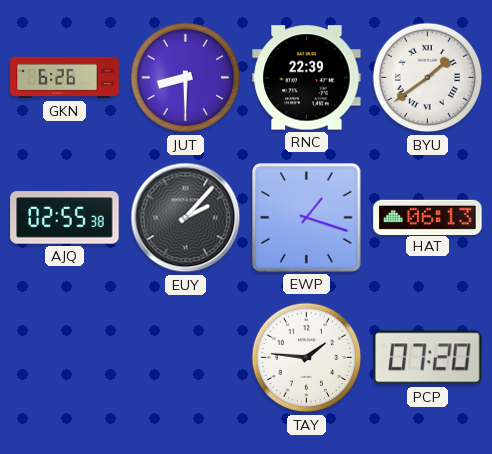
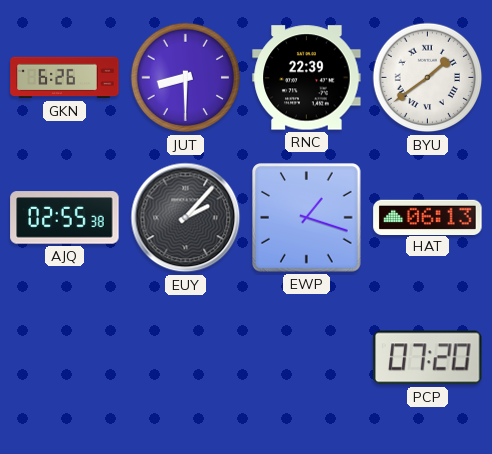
TAY: 1:46 -> none
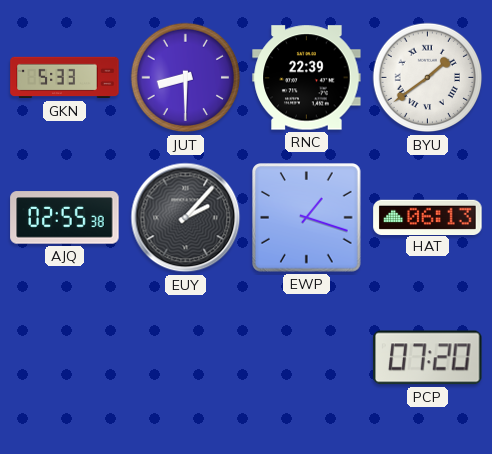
GKN: 6:26 -> 5:33
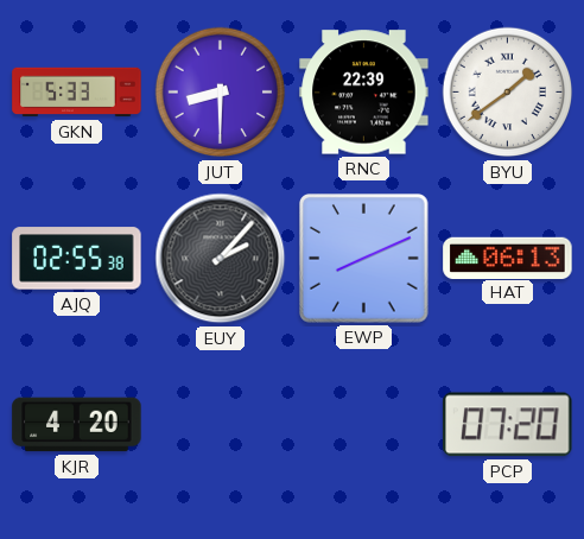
EWP: 1:18 -> 8:11
KJR: none -> 4:20
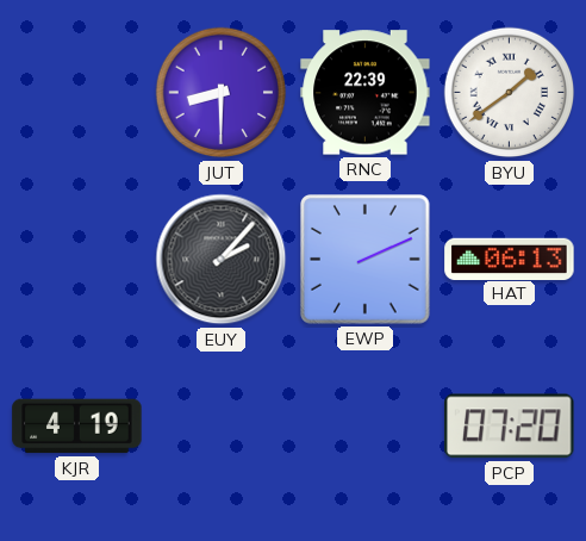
GKN: 5:33 -> none
AJQ: 02:55 -> none
EWP: 8:11 -> 2:11
KJR: 4:20 -> 4:19
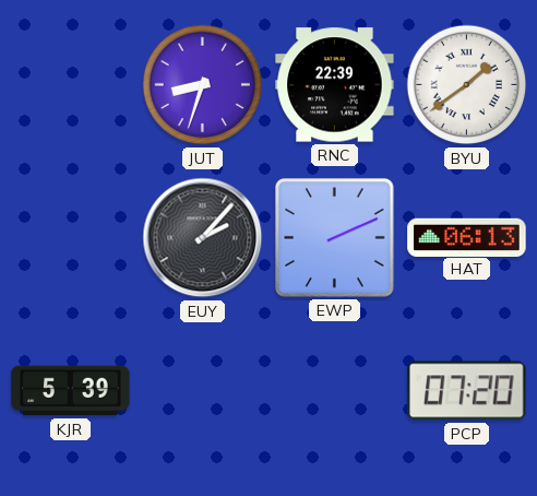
JUT: 8:30 -> 8:33
KJR: 4:19 -> 5:39
